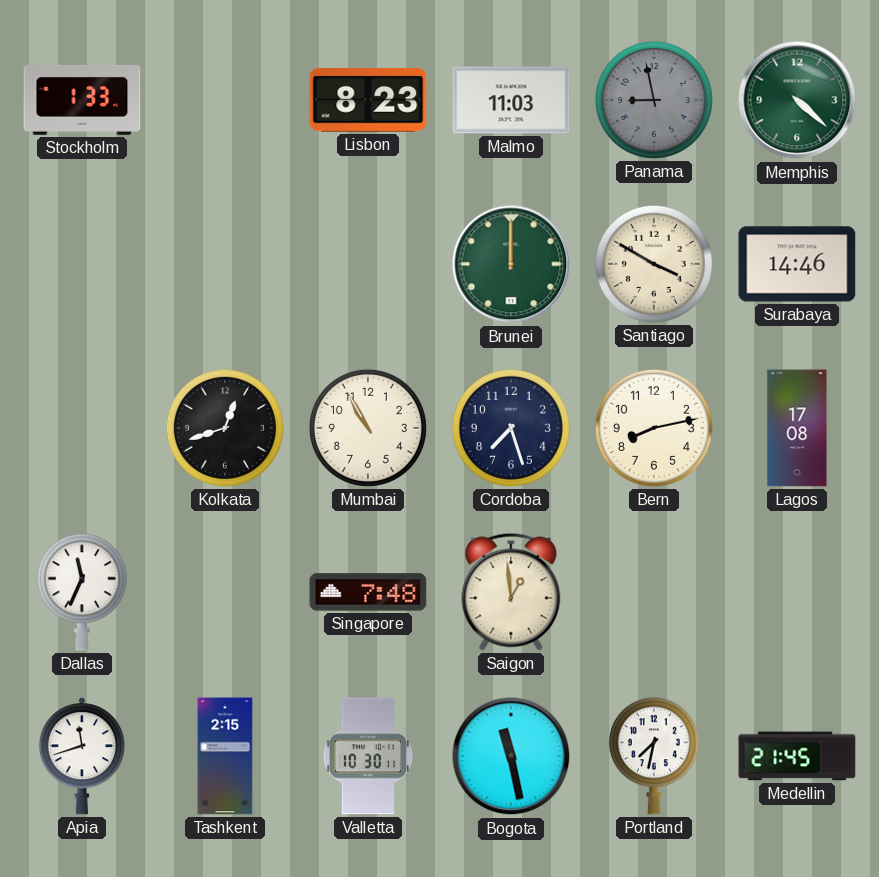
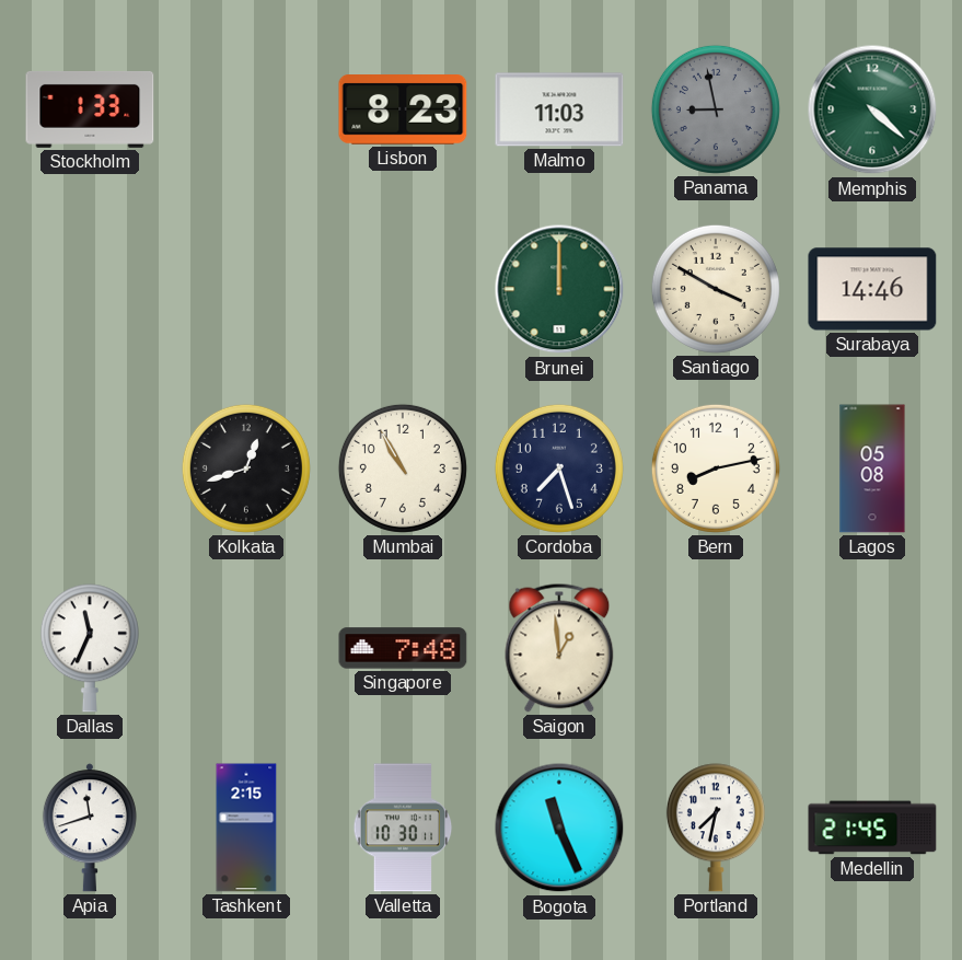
Lagos: 17:08 -> 05:08
Bogota: 11:28 -> 11:26
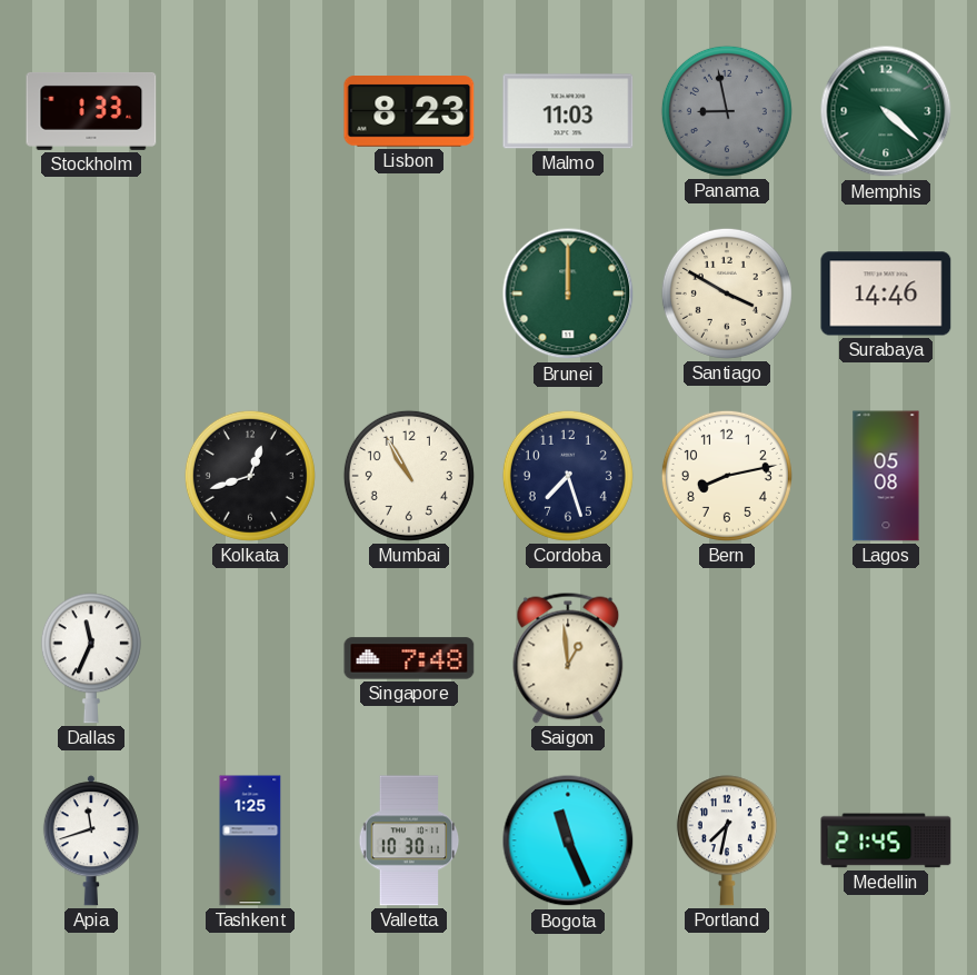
Tashkent: 2:15 -> 1:25
